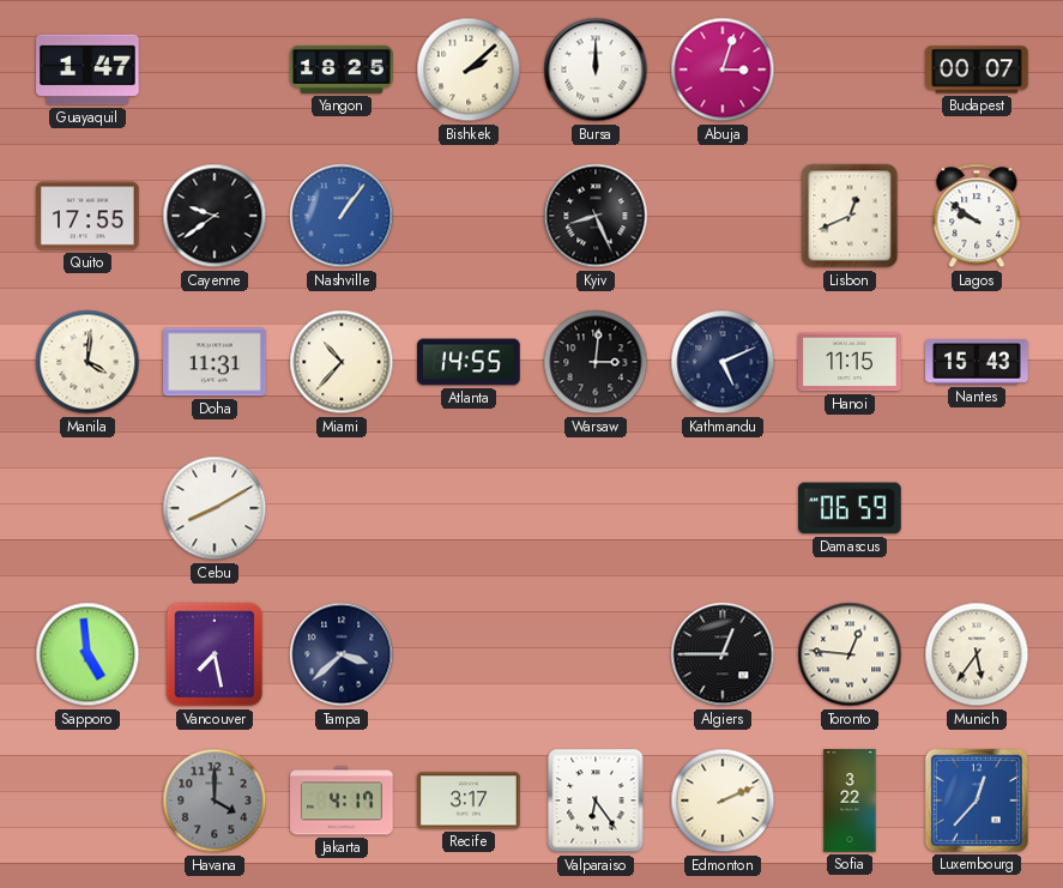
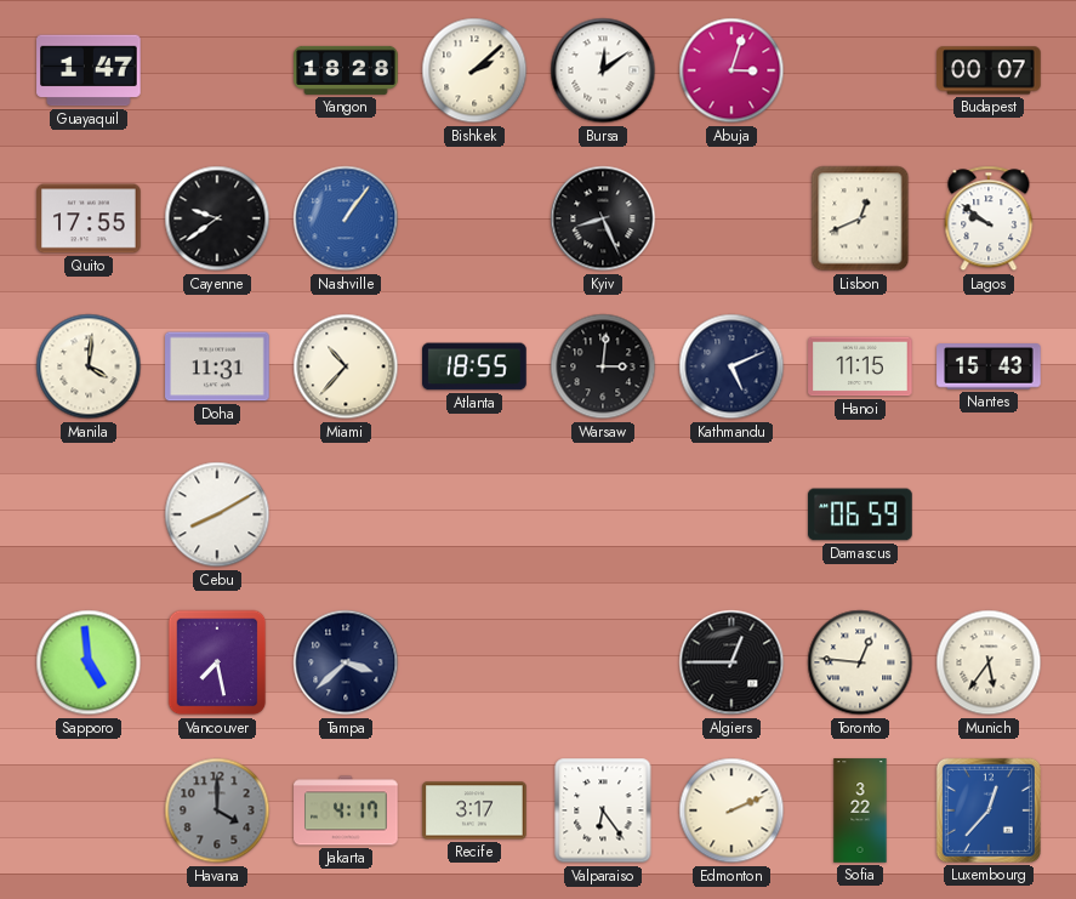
Yangon: 18:25 -> 18:28
Bursa: 12:00 -> 12:09
Atlanta: 14:55 -> 18:55
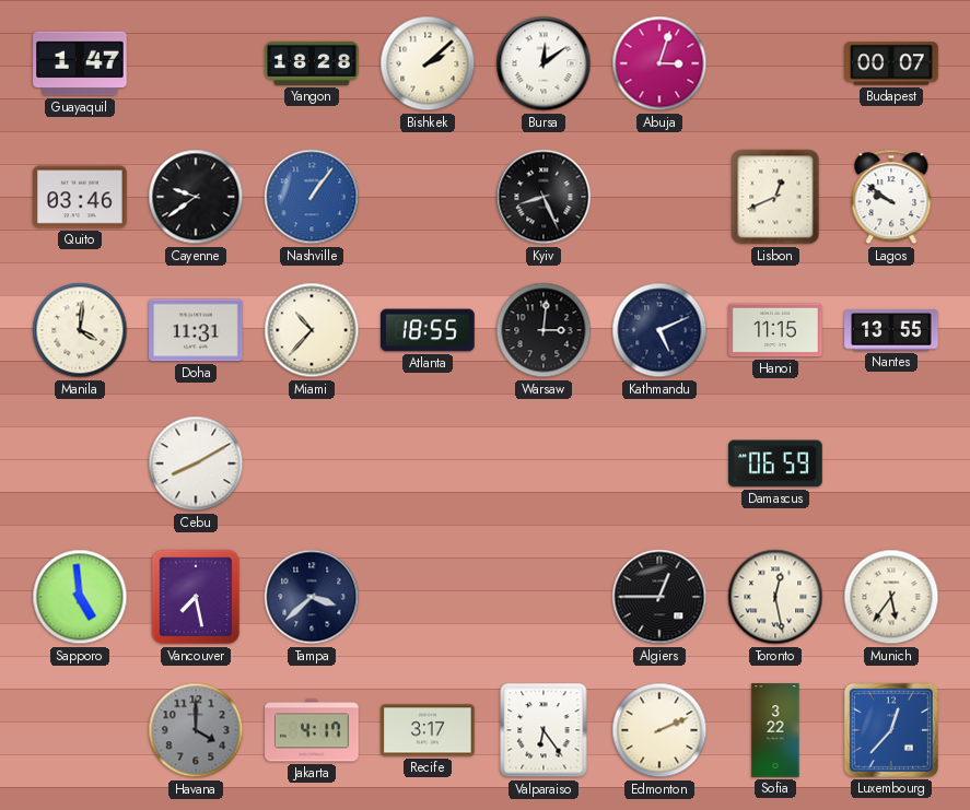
Quito: 17:55 -> 03:46
Nantes: 15:43 -> 13:55
Toronto: 12:46 -> 12:28
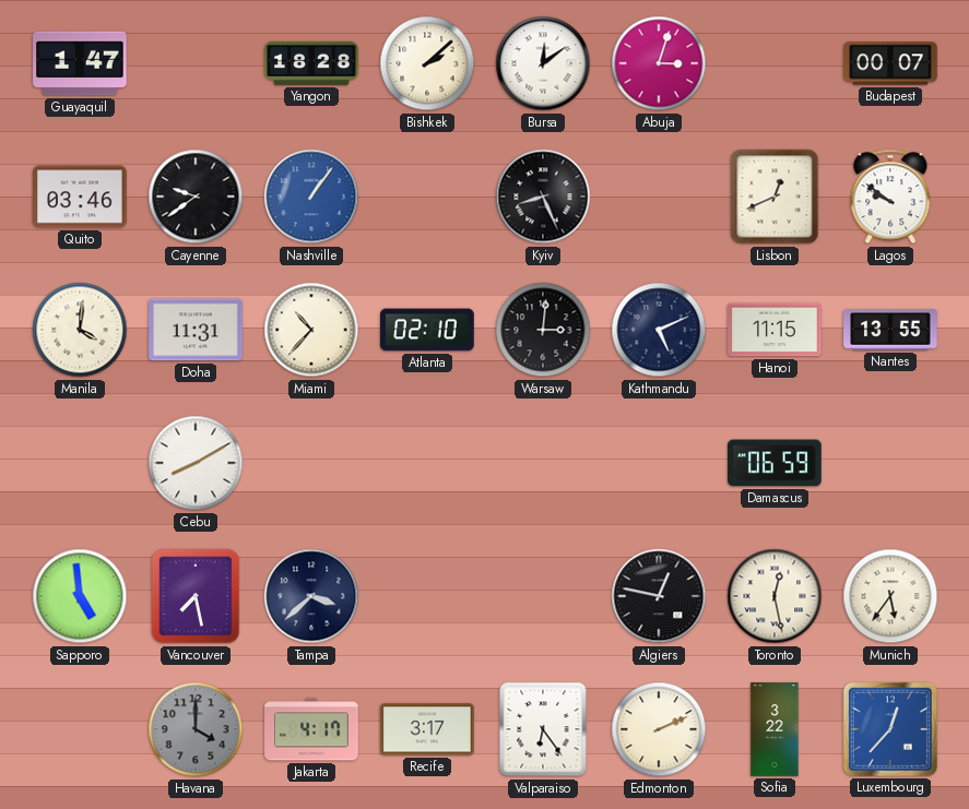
Atlanta: 18:55 -> 02:10
Algiers: 12:45 -> 12:47
